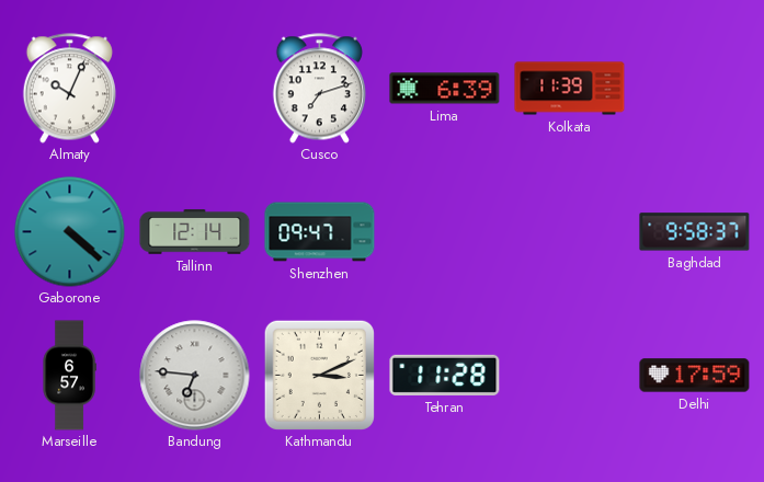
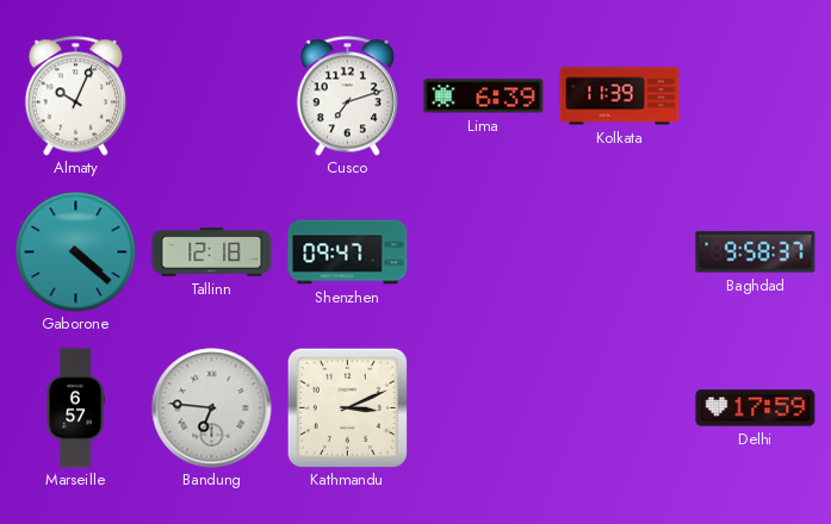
Tallinn: 12:14 -> 12:18
Tehran: 11:28 -> none
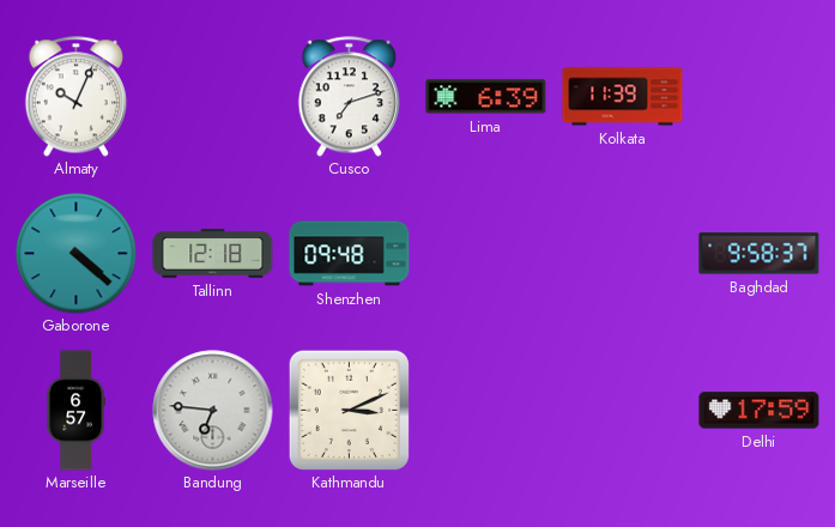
Shenzhen: 09:47 -> 09:48
